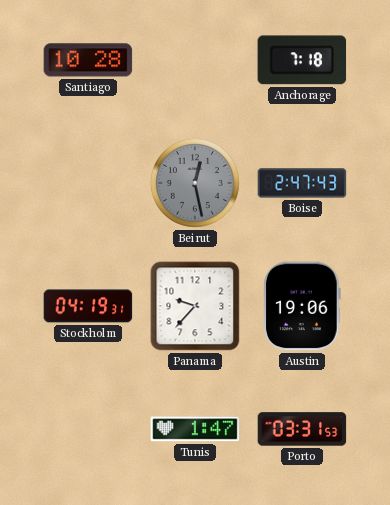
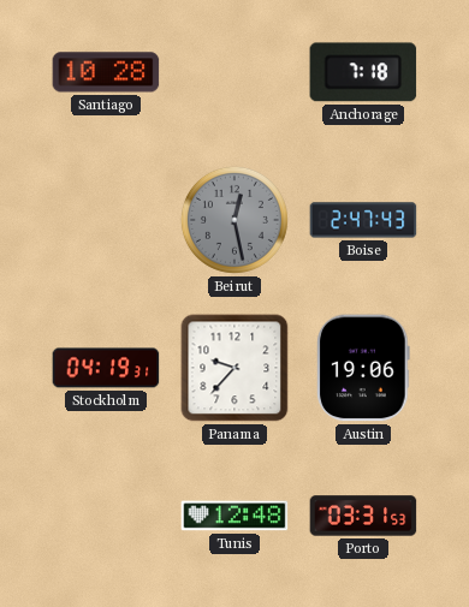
Tunis: 1:47 -> 12:48
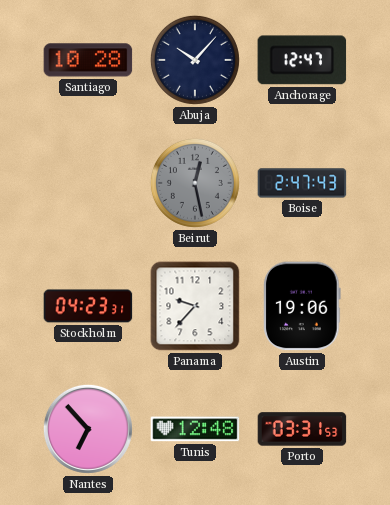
Abuja: none -> 10:07
Anchorage: 7:18 -> 12:47
Stockholm: 04:19 -> 04:23
Nantes: none -> 6:53
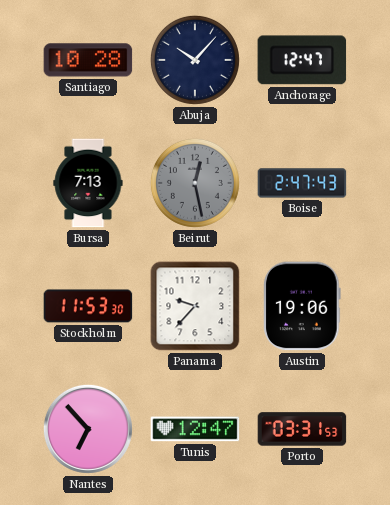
Bursa: none -> 7:13
Stockholm: 04:23 -> 11:53
Tunis: 12:48 -> 12:47
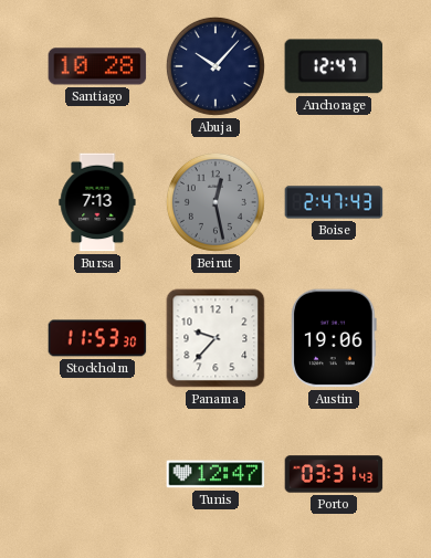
Nantes: 6:53 -> none
Porto: 03:31:53 -> 03:31:43
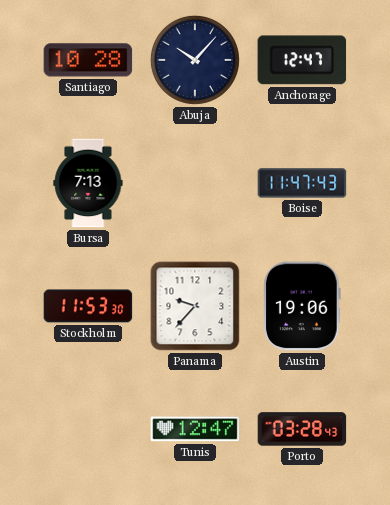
Beirut: 12:28 -> none
Boise: 2:47 -> 11:47
Porto: 03:31 -> 03:28
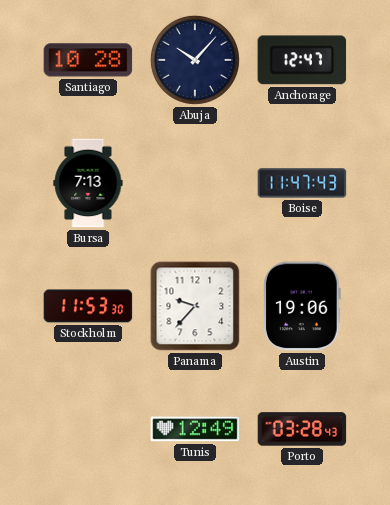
Tunis: 12:47 -> 12:49
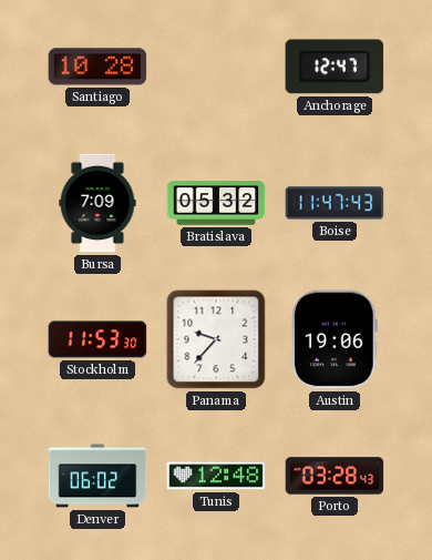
Abuja: 10:07 -> none
Bursa: 7:13 -> 7:09
Bratislava: none -> 05:32
Denver: none -> 06:02
Tunis: 12:49 -> 12:48
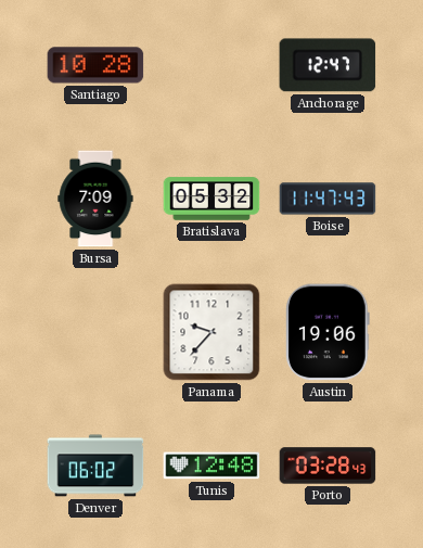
Stockholm: 11:53 -> none
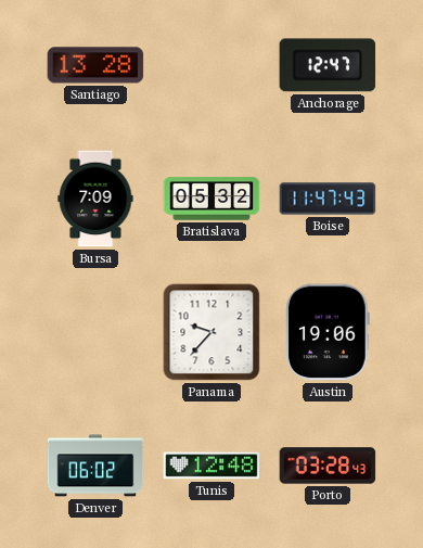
Santiago: 10:28 -> 13:28
